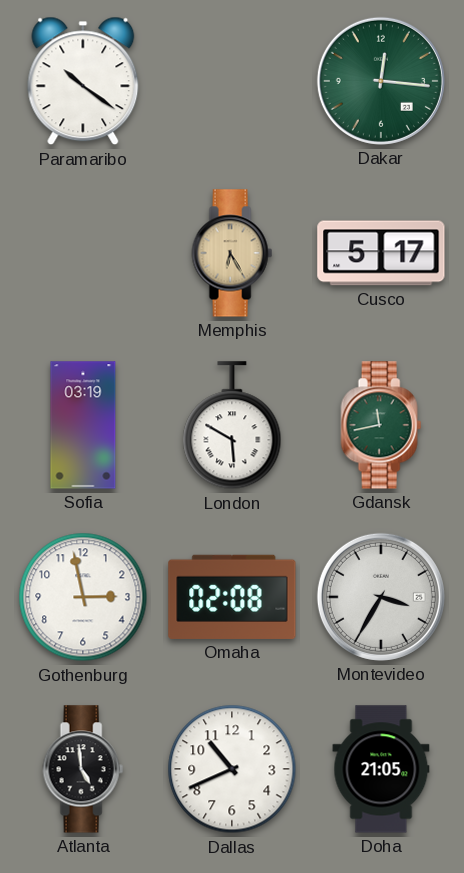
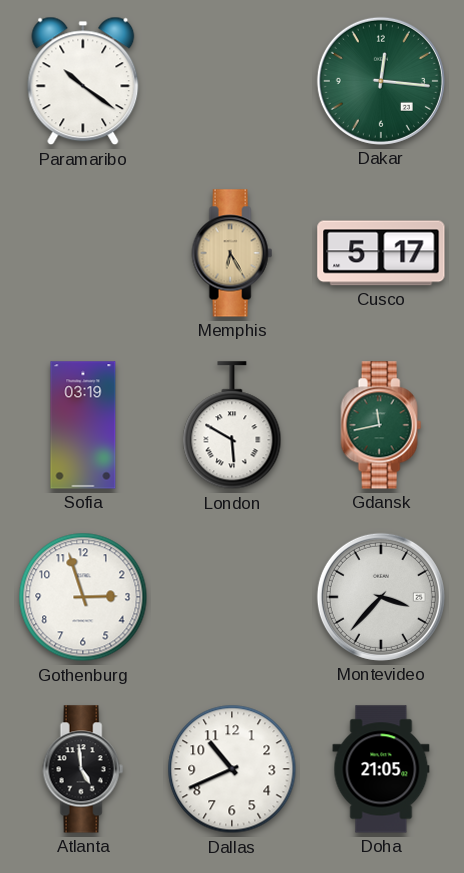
Gothenburg: 2:58 -> 2:57
Omaha: 02:08 -> none
Montevideo: 3:35 -> 3:37
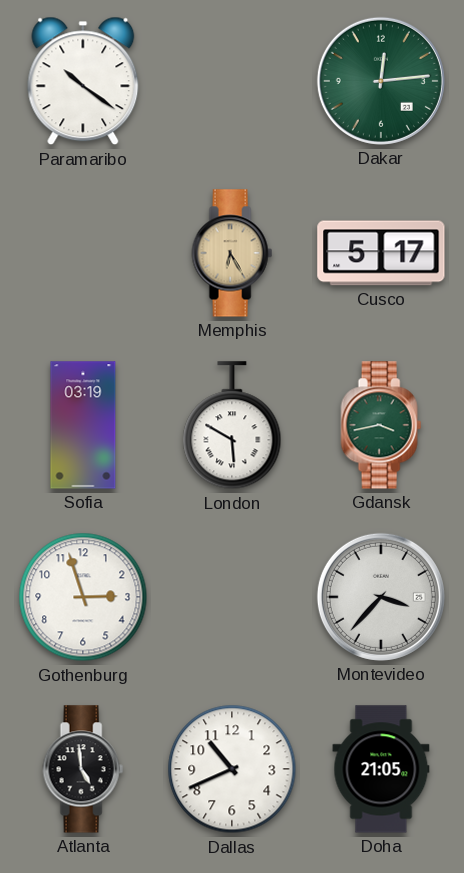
Dakar: 12:16 -> 12:14
Gdansk: 11:43 -> 3:43
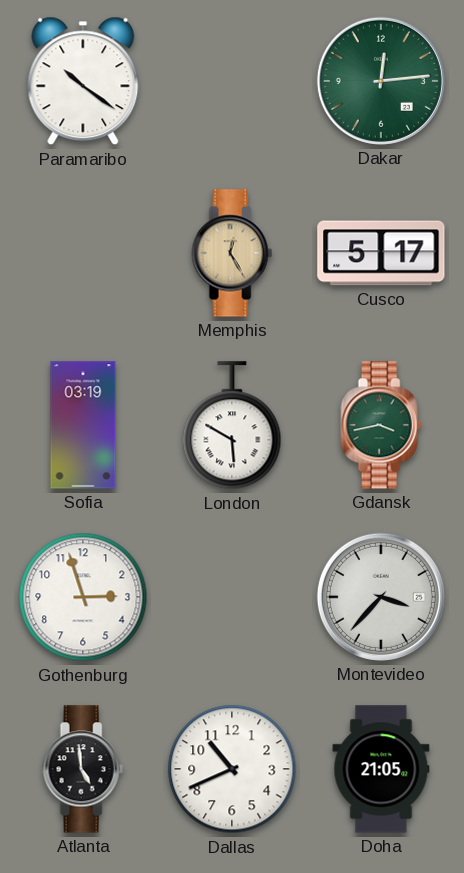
Memphis: 6:25 -> 12:25
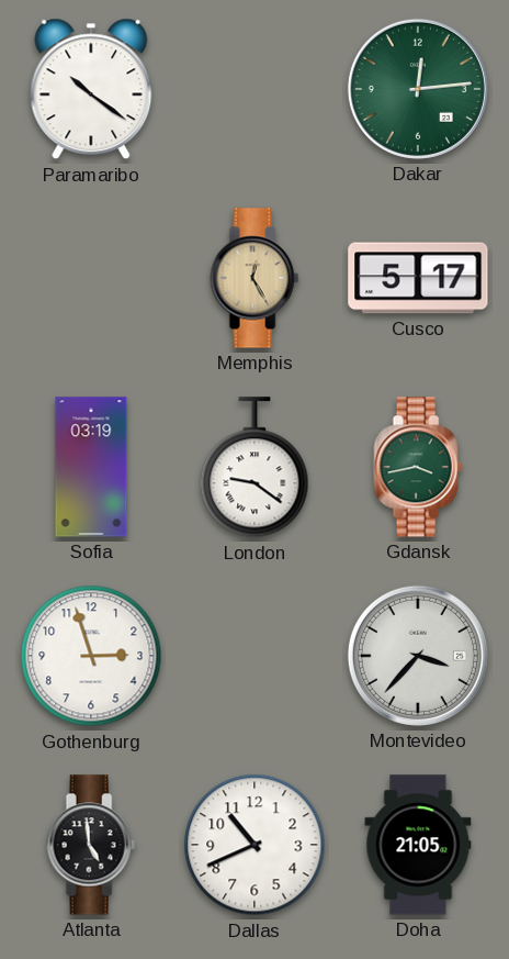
London: 5:50 -> 9:21
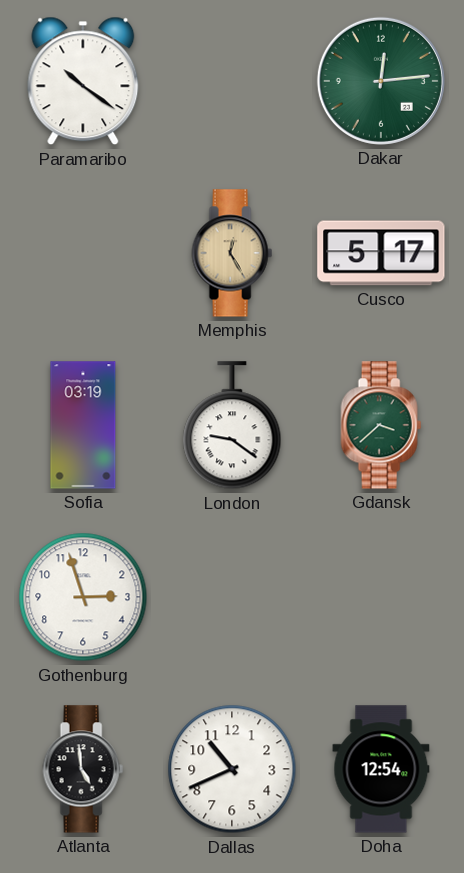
Gdansk: 3:43 -> 3:38
Montevideo: 3:37 -> none
Doha: 21:05 -> 12:54
